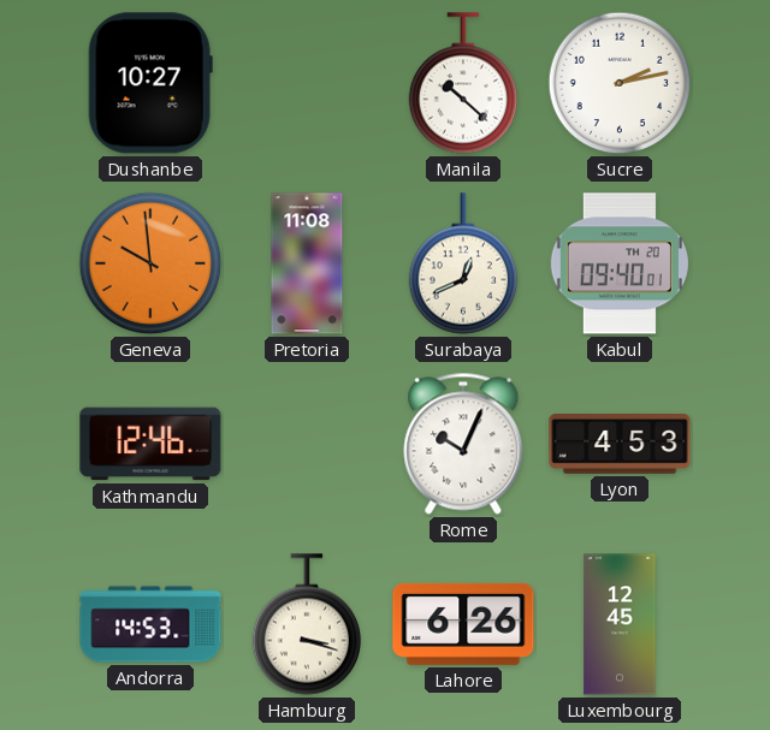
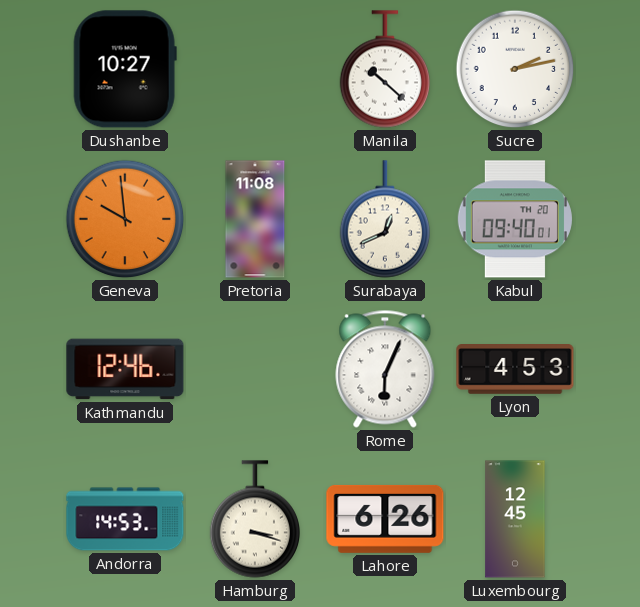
Rome: 10:04 -> 6:04
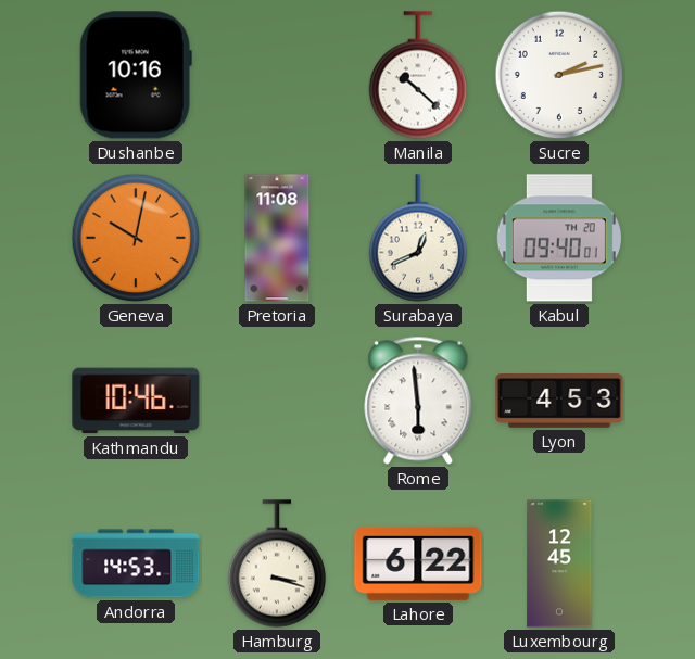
Dushanbe: 10:27 -> 10:16
Geneva: 9:59 -> 10:02
Kathmandu: 12:46 -> 10:46
Rome: 6:04 -> 5:59
Lahore: 6:26 -> 6:22
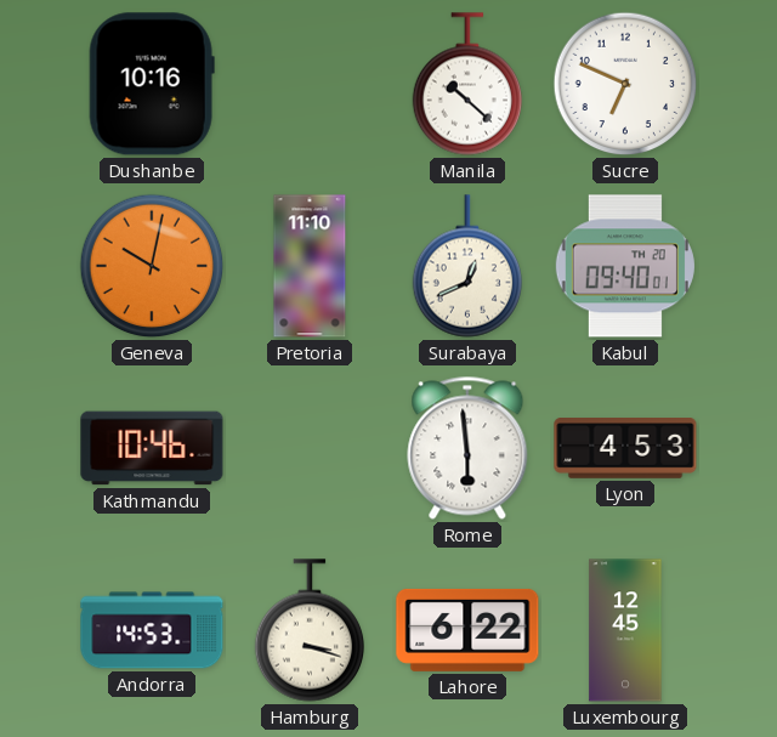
Sucre: 2:13 -> 6:49
Pretoria: 11:08 -> 11:10
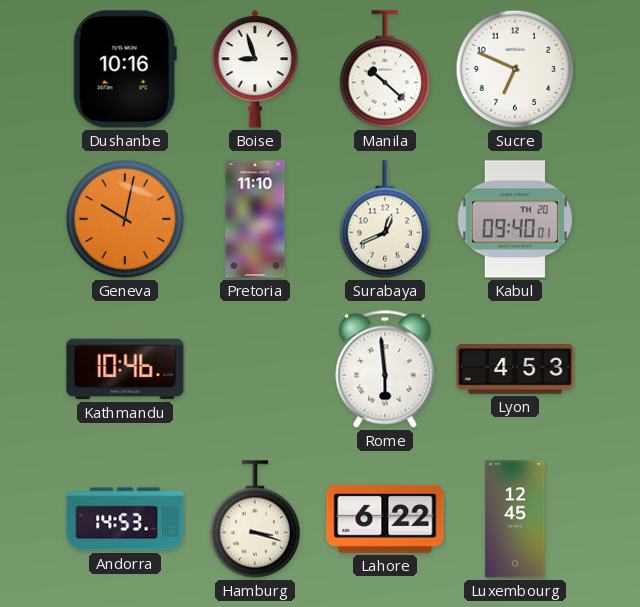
Boise: none -> 8:57
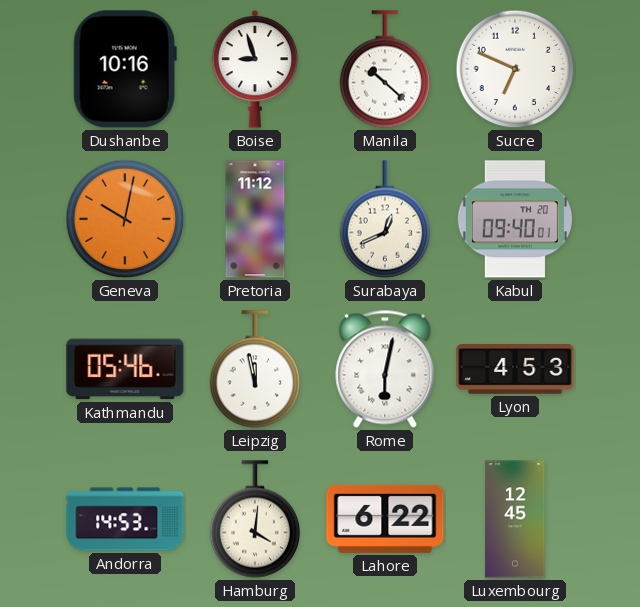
Pretoria: 11:10 -> 11:12
Kathmandu: 10:46 -> 05:46
Leipzig: none -> 11:58
Rome: 5:59 -> 6:02
Hamburg: 3:18 -> 4:01
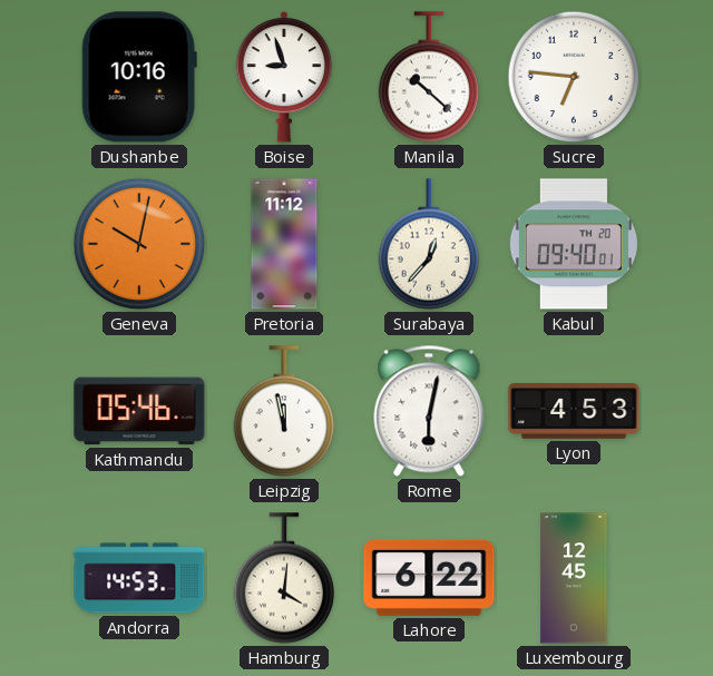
Sucre: 6:49 -> 6:46
Surabaya: 12:41 -> 12:37
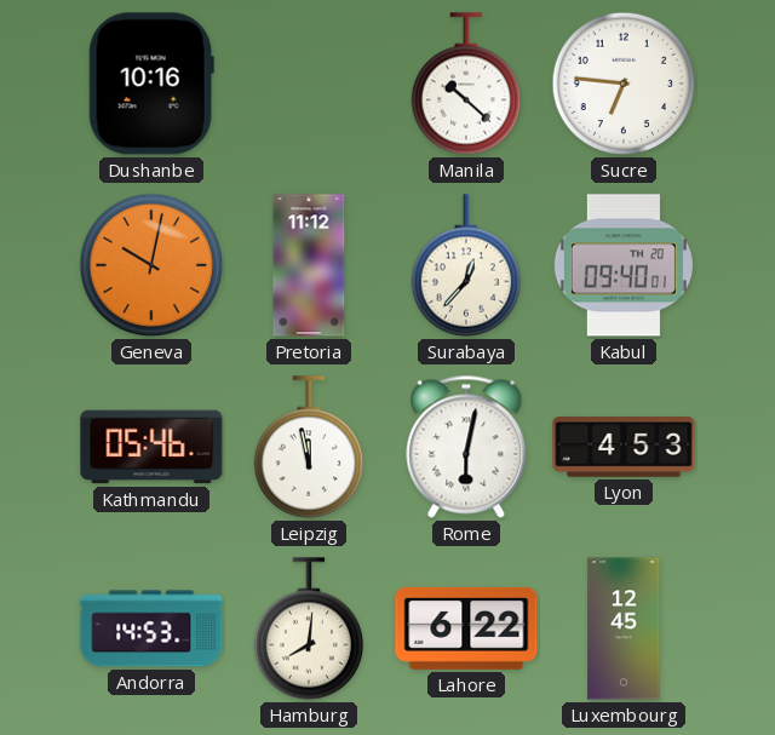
Boise: 8:57 -> none
Hamburg: 4:01 -> 8:01
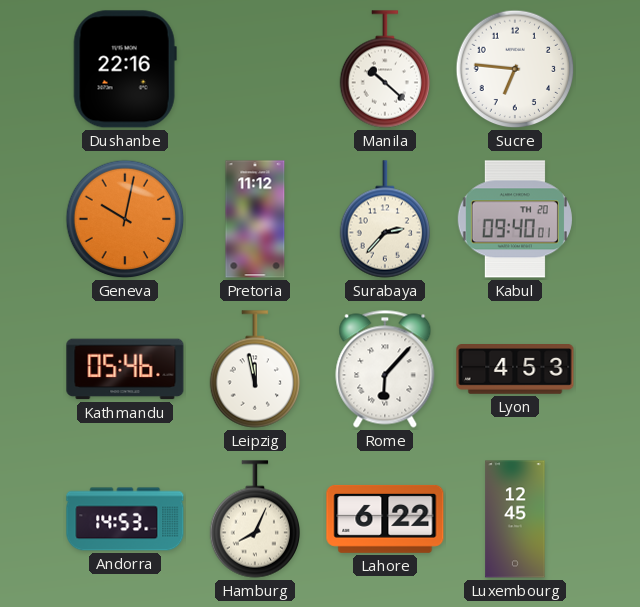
Dushanbe: 10:16 -> 22:16
Surabaya: 12:37 -> 2:37
Rome: 6:02 -> 6:07
Hamburg: 8:01 -> 8:04
